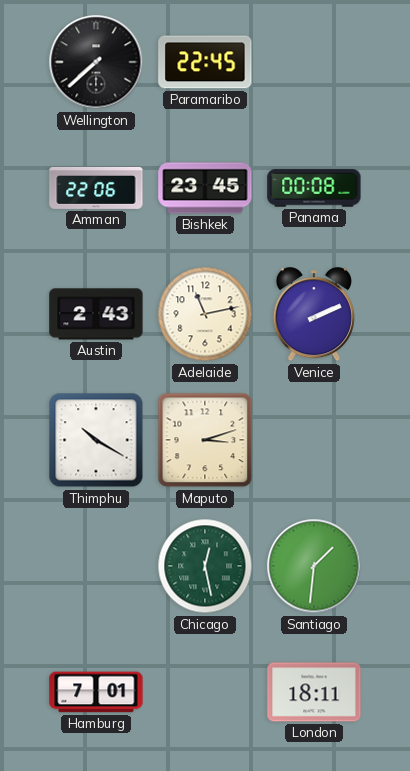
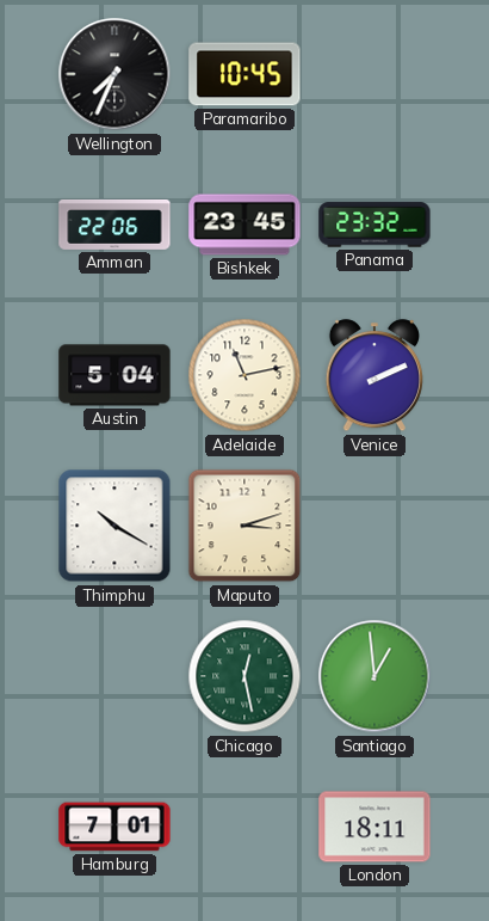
Wellington: 7:38 -> 7:34
Paramaribo: 22:45 -> 10:45
Panama: 00:08 -> 23:32
Austin: 2:43 -> 5:04
Santiago: 1:31 -> 12:59
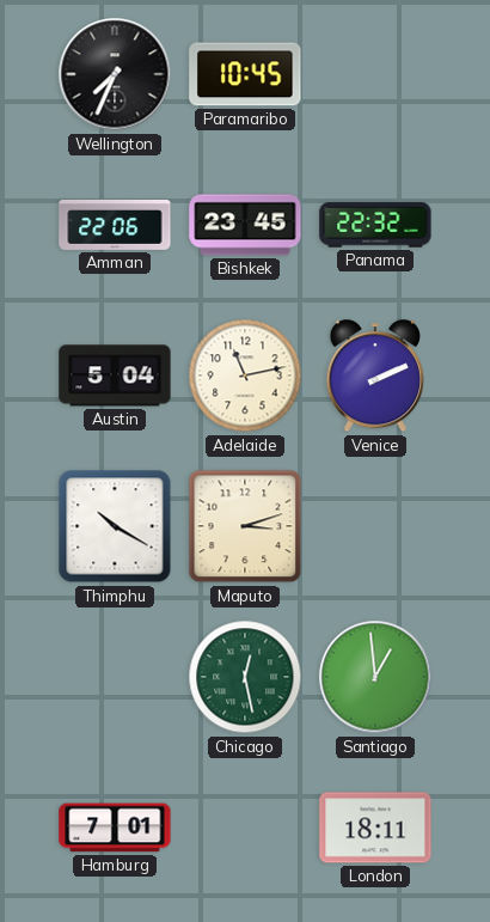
Panama: 23:32 -> 22:32
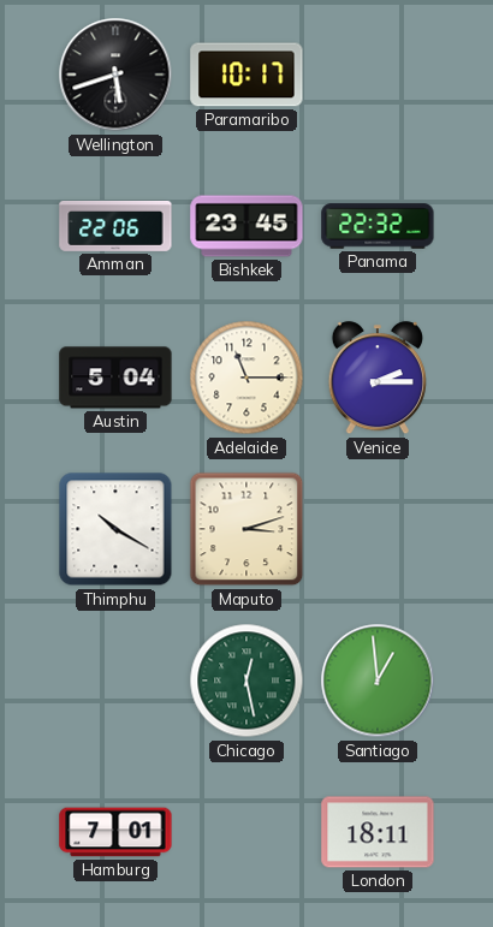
Wellington: 7:34 -> 5:42
Paramaribo: 10:45 -> 10:17
Adelaide: 11:13 -> 11:15
Venice: 2:11 -> 2:15
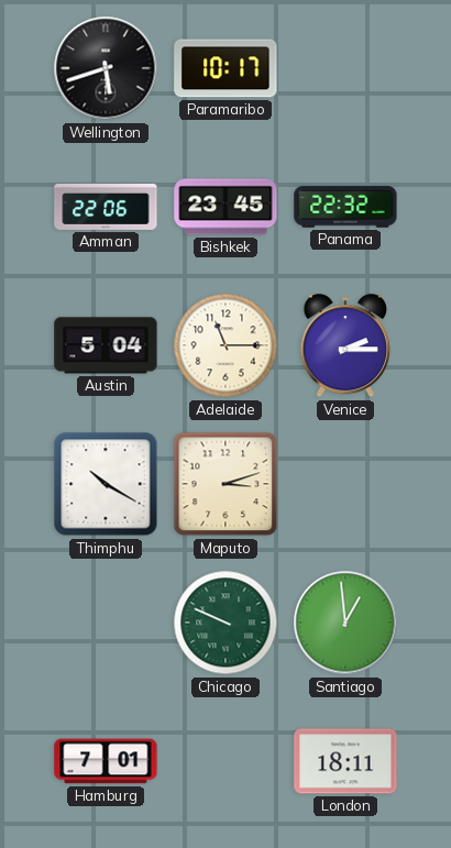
Chicago: 12:28 -> 9:49
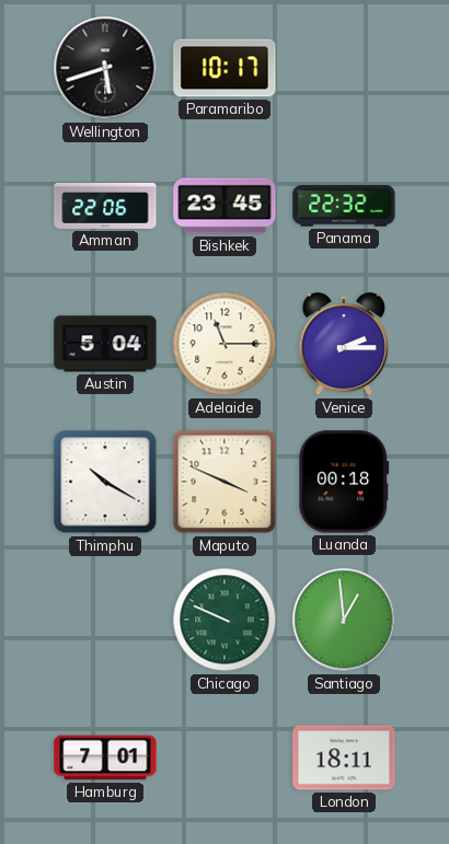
Maputo: 3:12 -> 3:49
Luanda: none -> 00:18
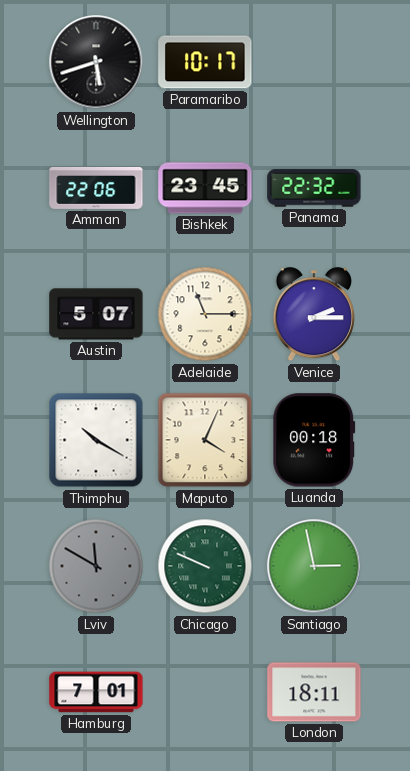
Austin: 5:04 -> 5:07
Maputo: 3:49 -> 4:04
Lviv: none -> 11:50
Santiago: 12:59 -> 2:58
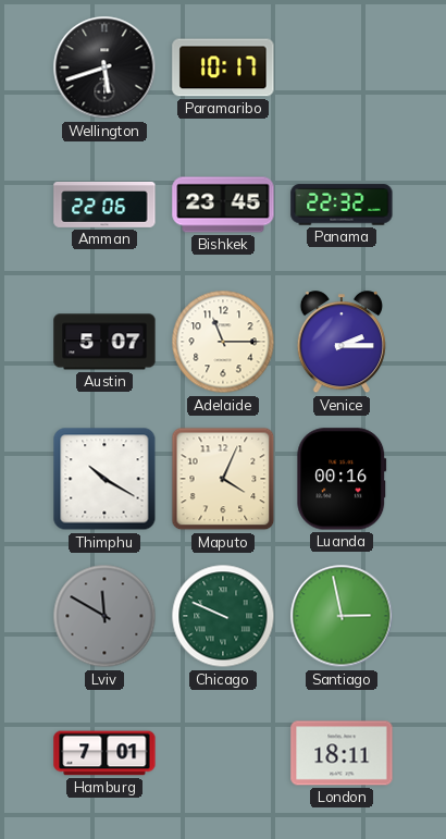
Luanda: 00:18 -> 00:16
